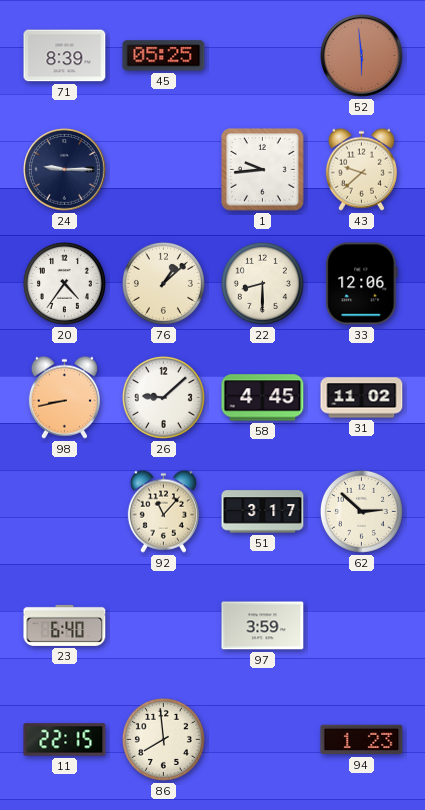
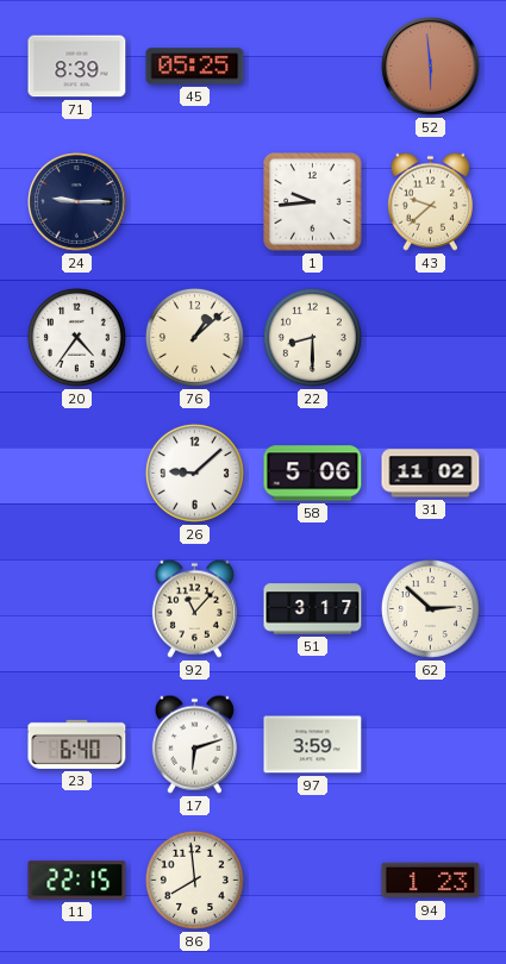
33: 12:06 -> none
98: 8:43 -> none
58: 4:45 -> 5:06
17: none -> 6:12
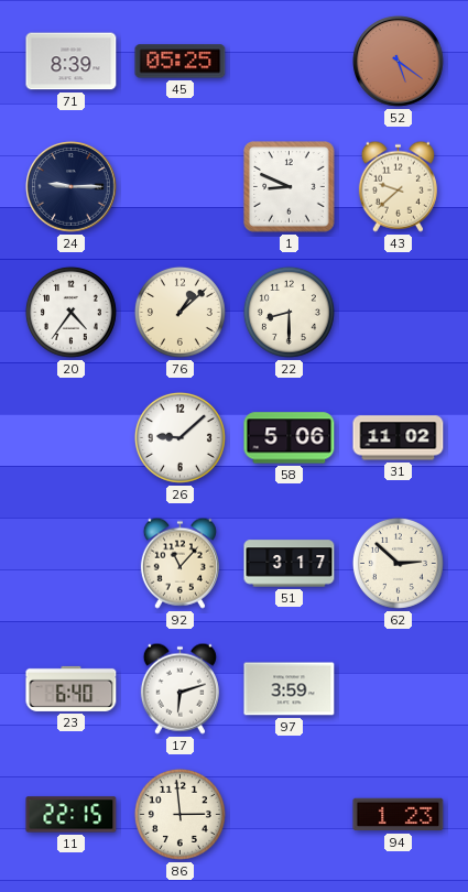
52: 5:59 -> 5:21
1: 9:44 -> 8:49
86: 7:59 -> 2:59
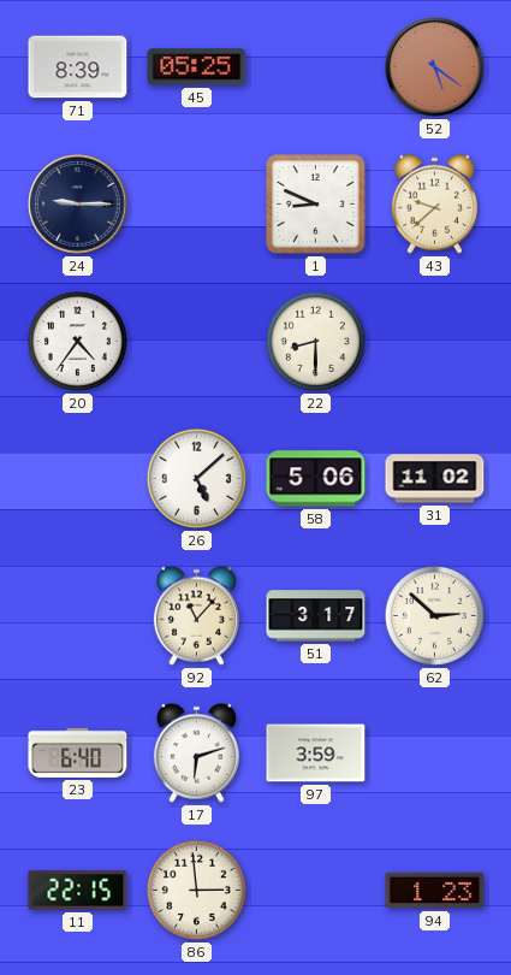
76: 1:08 -> none
26: 9:08 -> 5:08
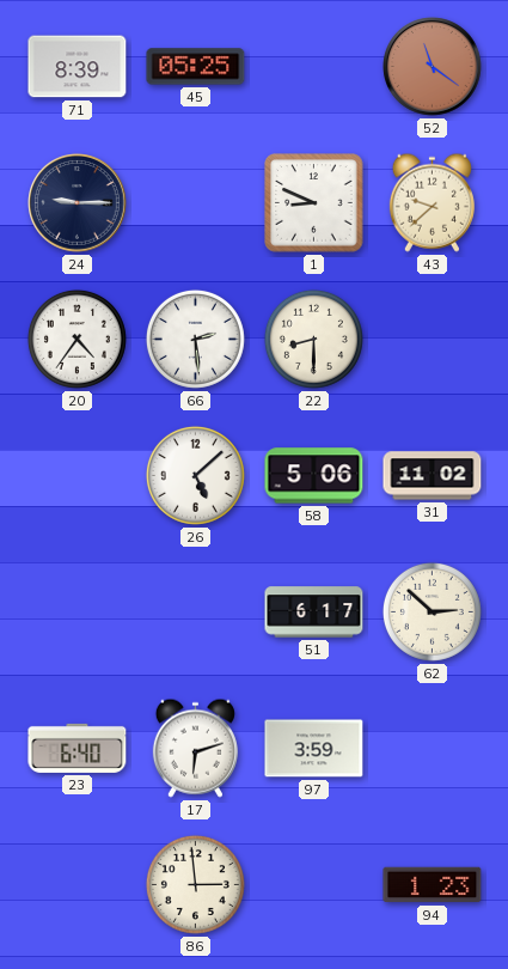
52: 5:21 -> 11:21
66: none -> 2:29
92: 11:07 -> none
51: 3:17 -> 6:17
11: 22:15 -> none
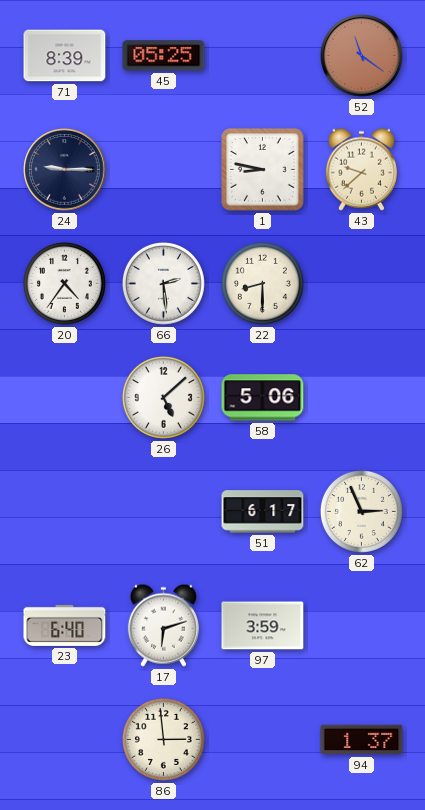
1: 8:49 -> 8:47
31: 11:02 -> none
62: 2:52 -> 2:56
94: 1:23 -> 1:37
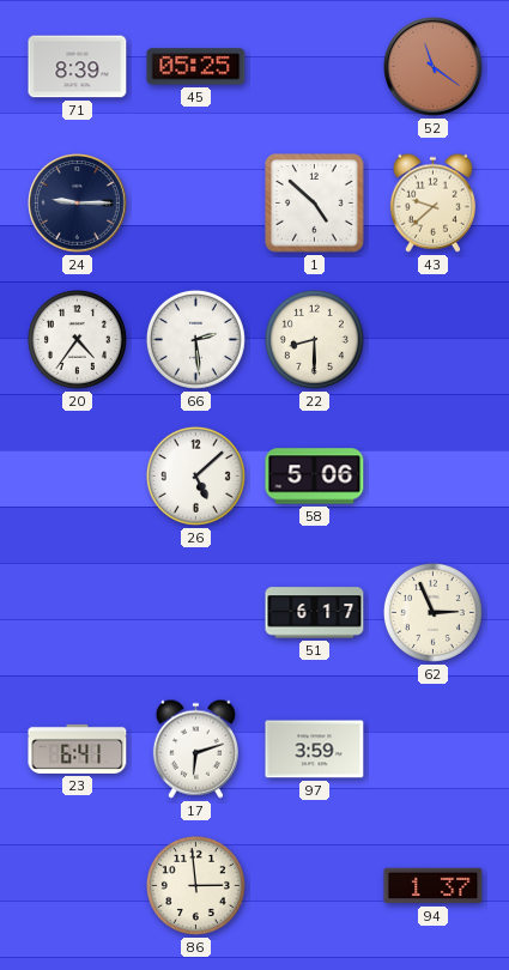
1: 8:47 -> 4:52
23: 6:40 -> 6:41
